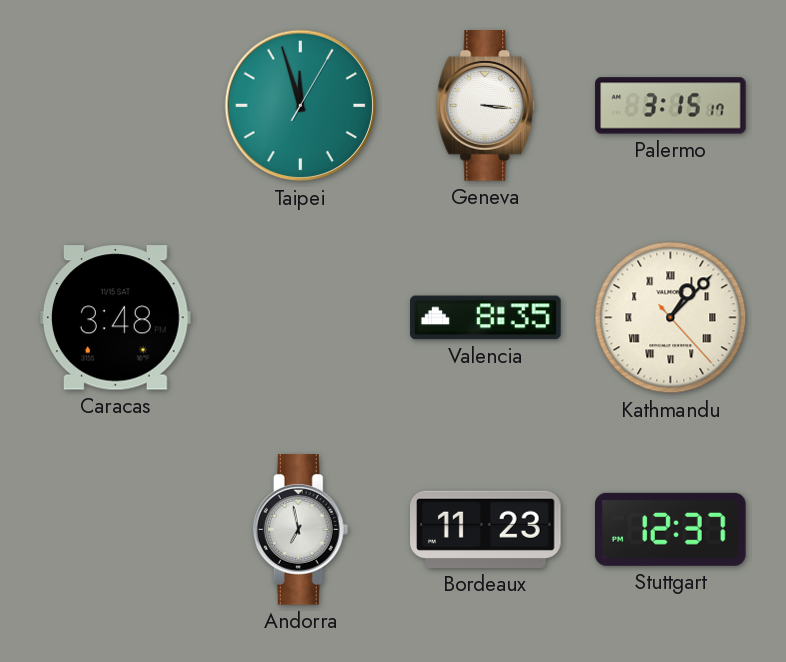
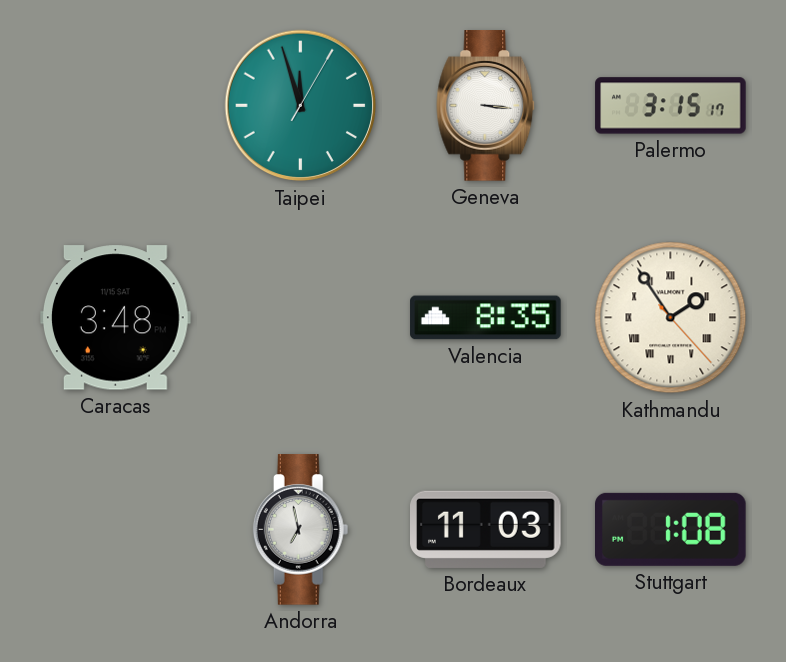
Kathmandu: 1:07 -> 1:54
Bordeaux: 11:23 -> 11:03
Stuttgart: 12:37 -> 1:08
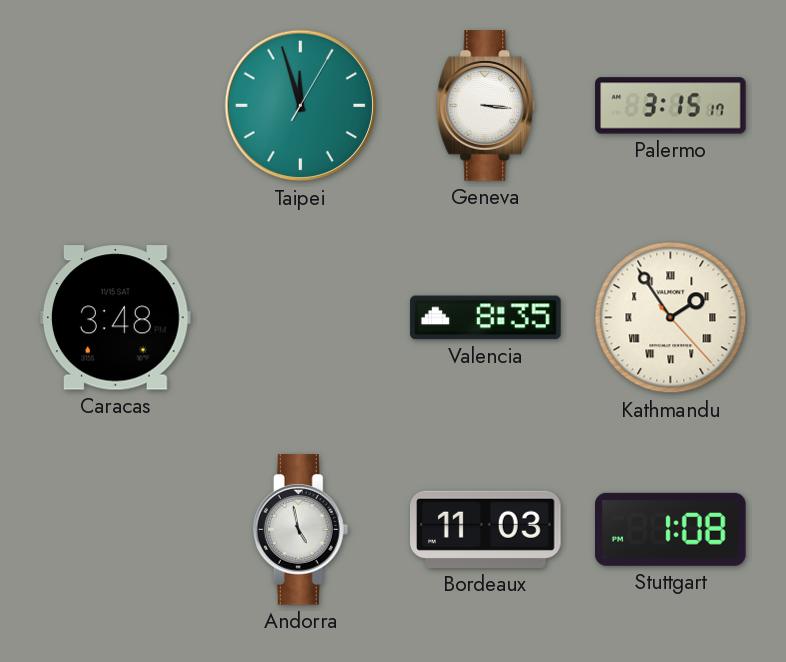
Andorra: 6:58 -> 4:58
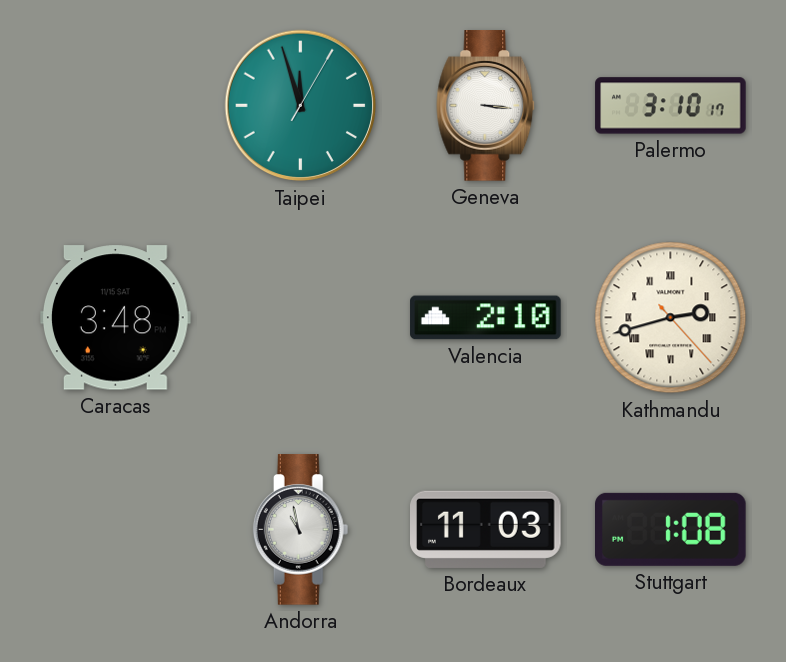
Palermo: 3:15 -> 3:10
Valencia: 8:35 -> 2:10
Kathmandu: 1:54 -> 2:42
Andorra: 4:58 -> 10:58
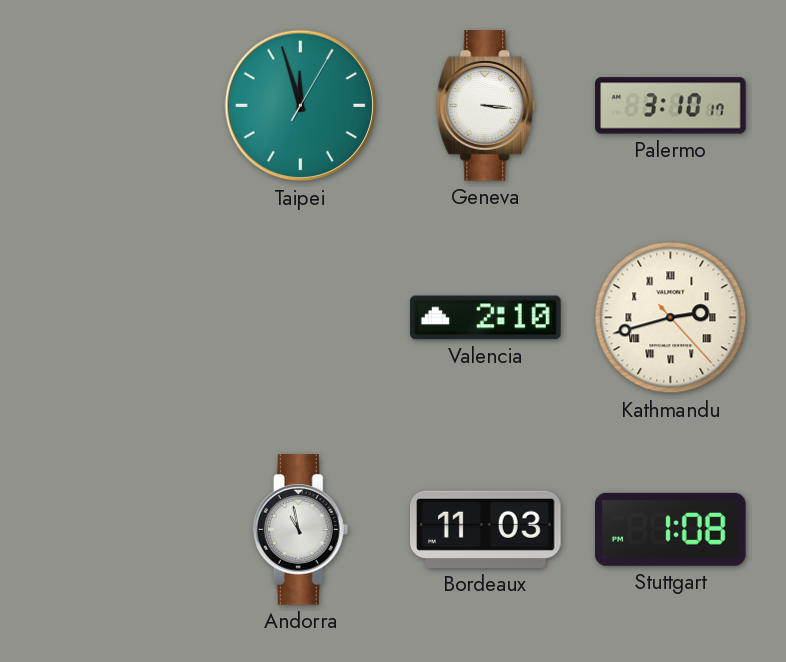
Caracas: 3:48 -> none
